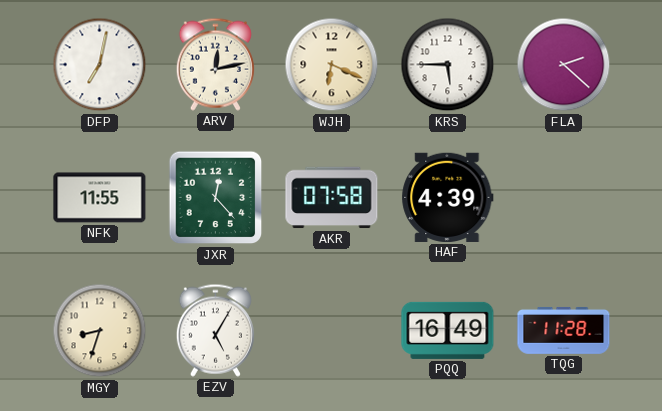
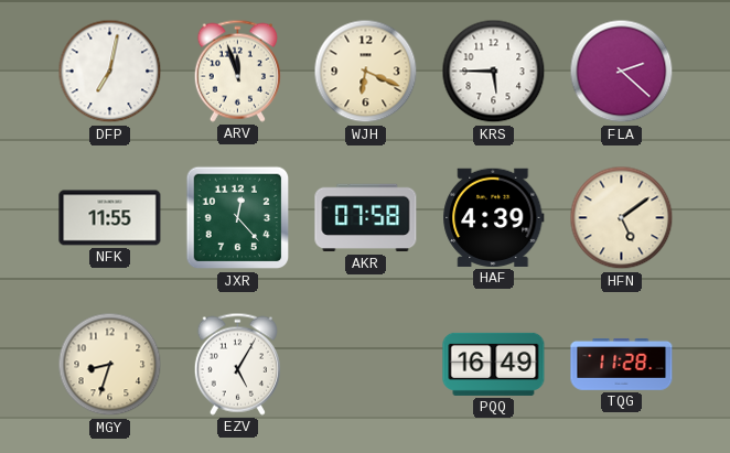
ARV: 12:13 -> 11:57
HFN: none -> 5:09
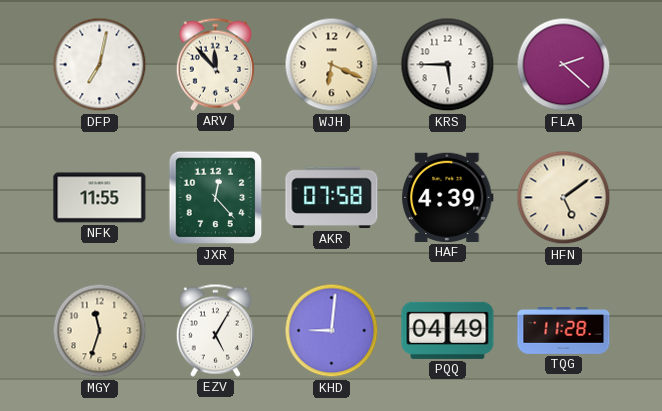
ARV: 11:57 -> 11:53
MGY: 8:33 -> 11:33
KHD: none -> 9:01
PQQ: 16:49 -> 04:49
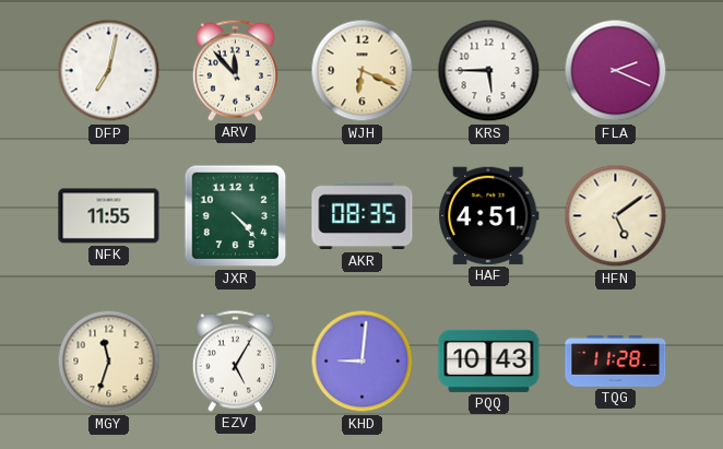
FLA: 2:22 -> 2:19
JXR: 12:23 -> 4:23
AKR: 07:58 -> 08:35
HAF: 4:39 -> 4:51
PQQ: 04:49 -> 10:43
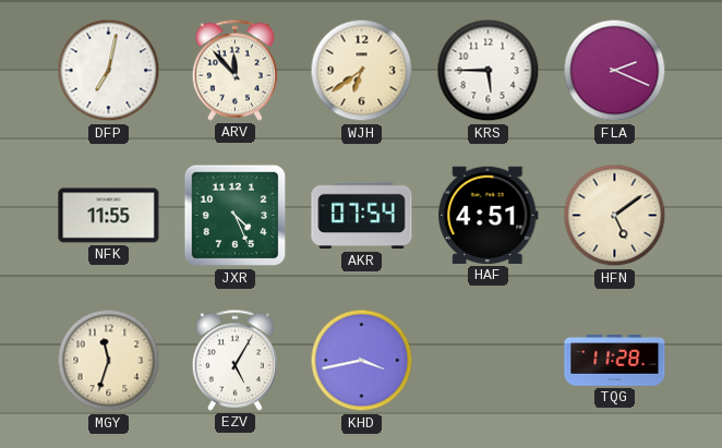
WJH: 6:19 -> 6:39
JXR: 4:23 -> 4:26
AKR: 08:35 -> 07:54
KHD: 9:01 -> 3:43
PQQ: 10:43 -> none
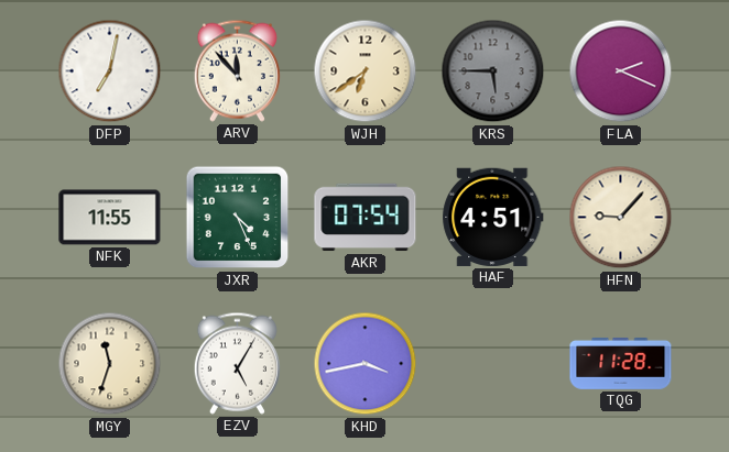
KRS dial: white -> grey
HFN: 5:09 -> 9:07
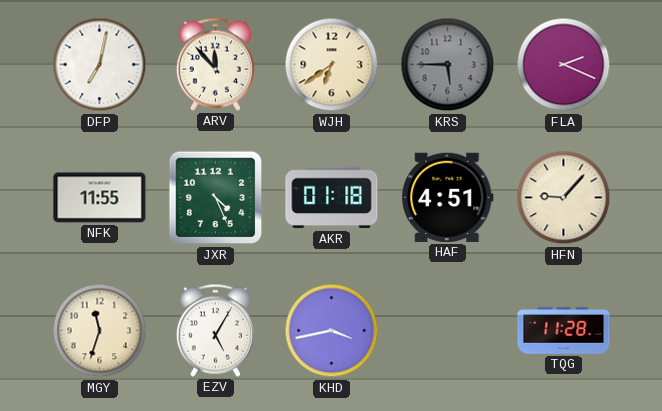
AKR: 07:54 -> 01:18
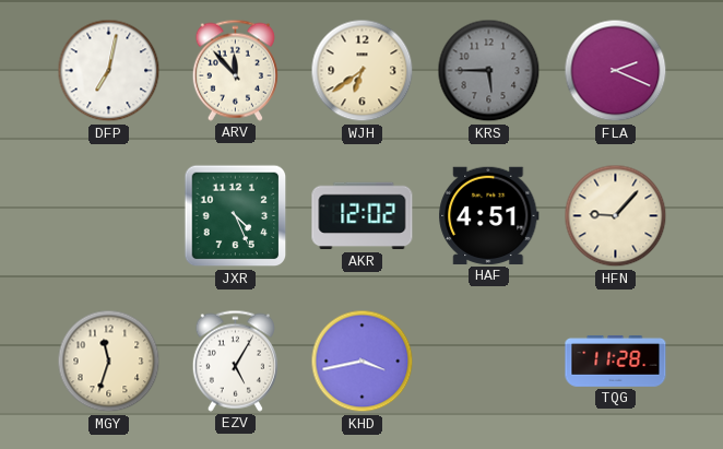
NFK: 11:55 -> none
AKR: 01:18 -> 12:02
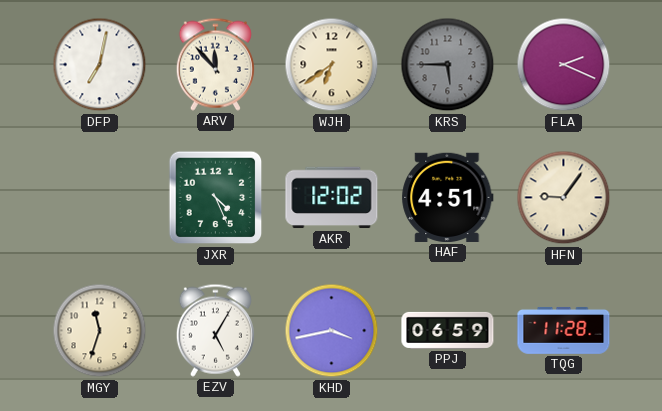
HFN: 9:07 -> 9:06
PPJ: none -> 06:59
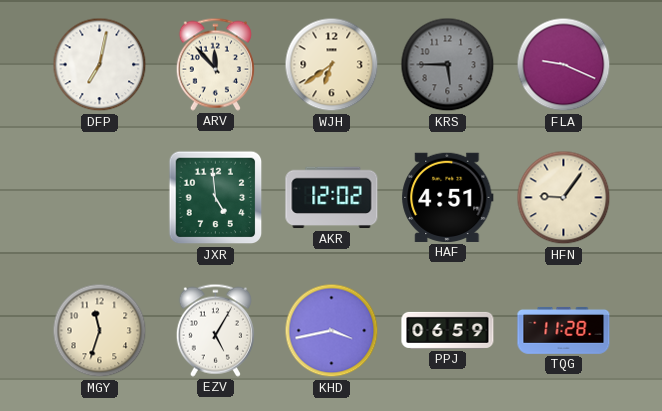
FLA: 2:19 -> 9:19
JXR: 4:26 -> 4:59
